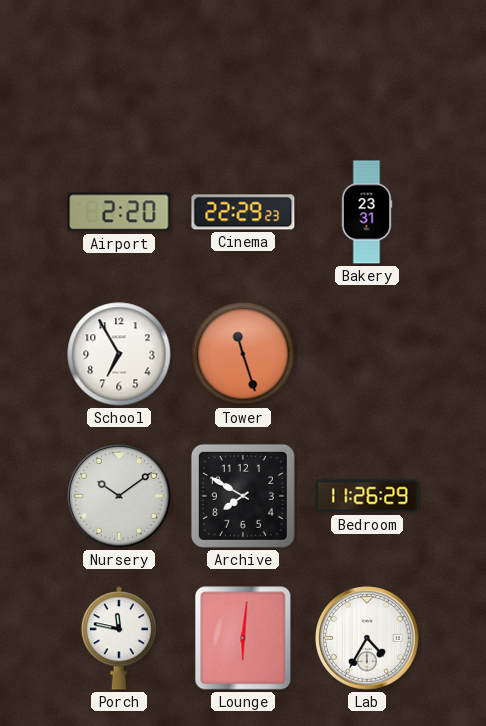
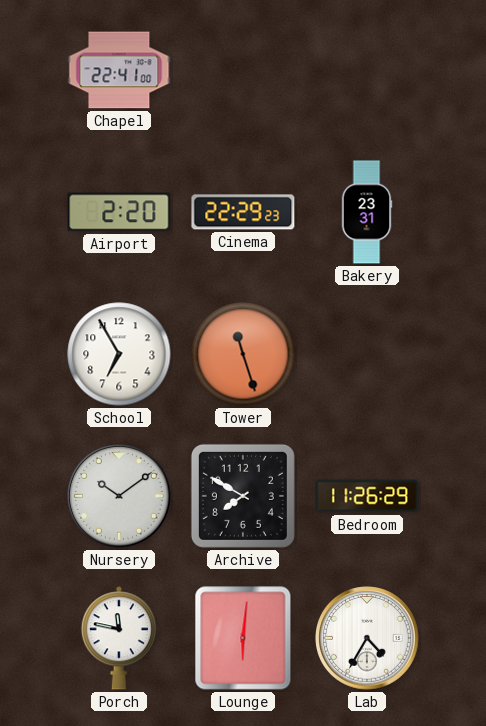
Chapel: none -> 22:41
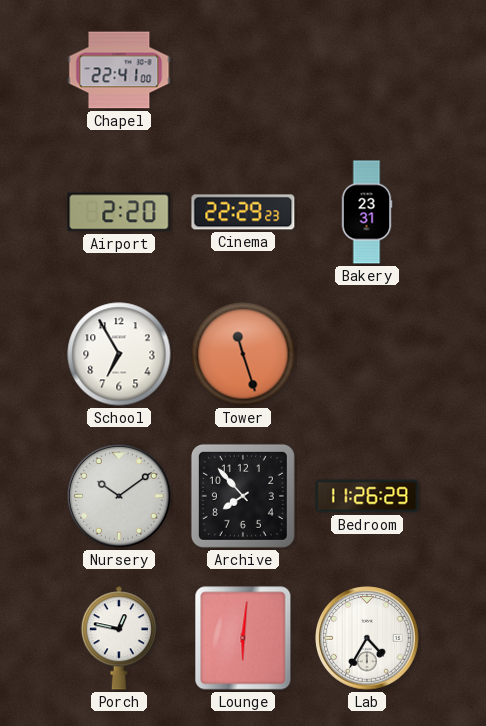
Archive: 7:50 -> 7:53
Porch: 11:47 -> 12:47
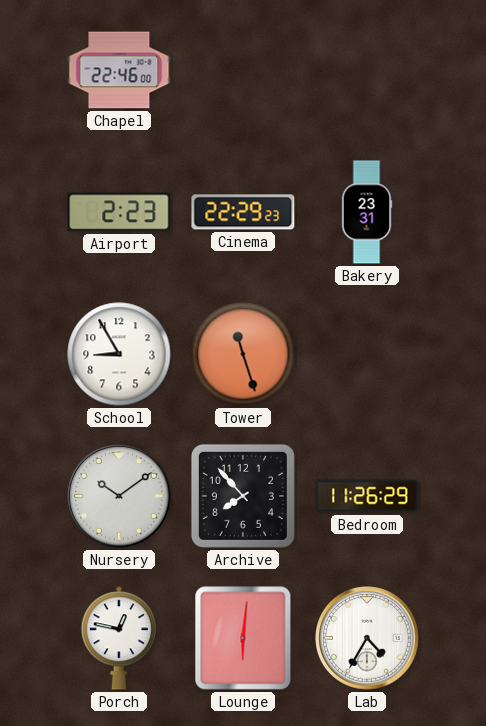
Chapel: 22:41 -> 22:46
Airport: 2:20 -> 2:23
School: 6:55 -> 8:55
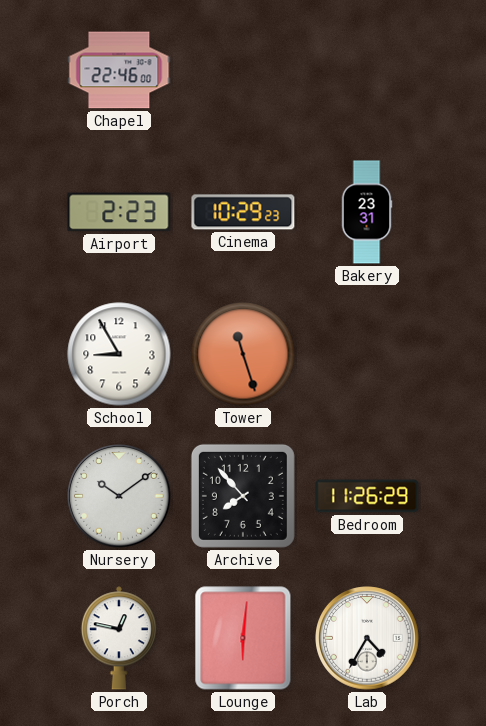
Cinema: 22:29 -> 10:29
